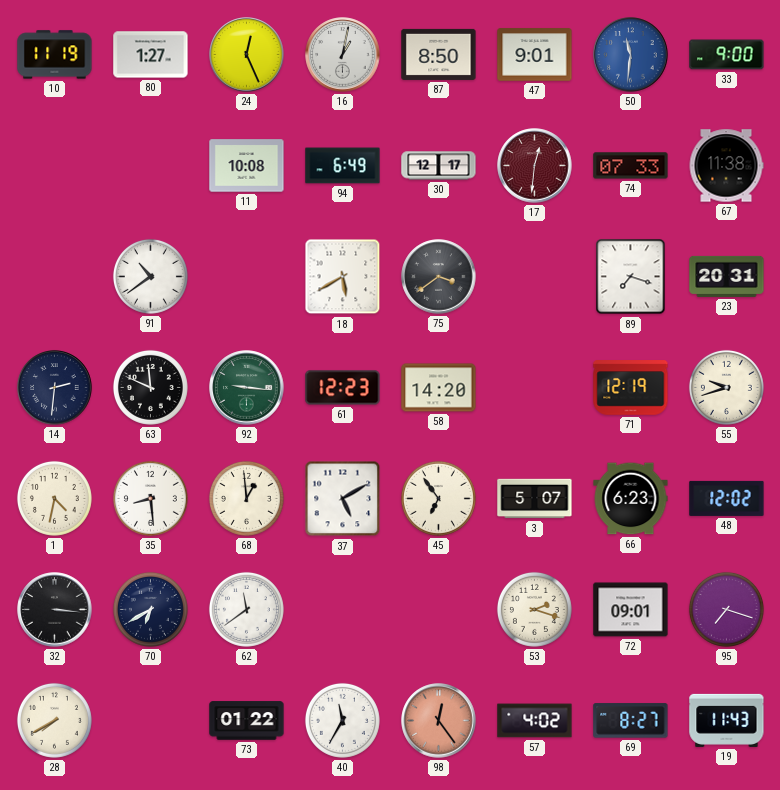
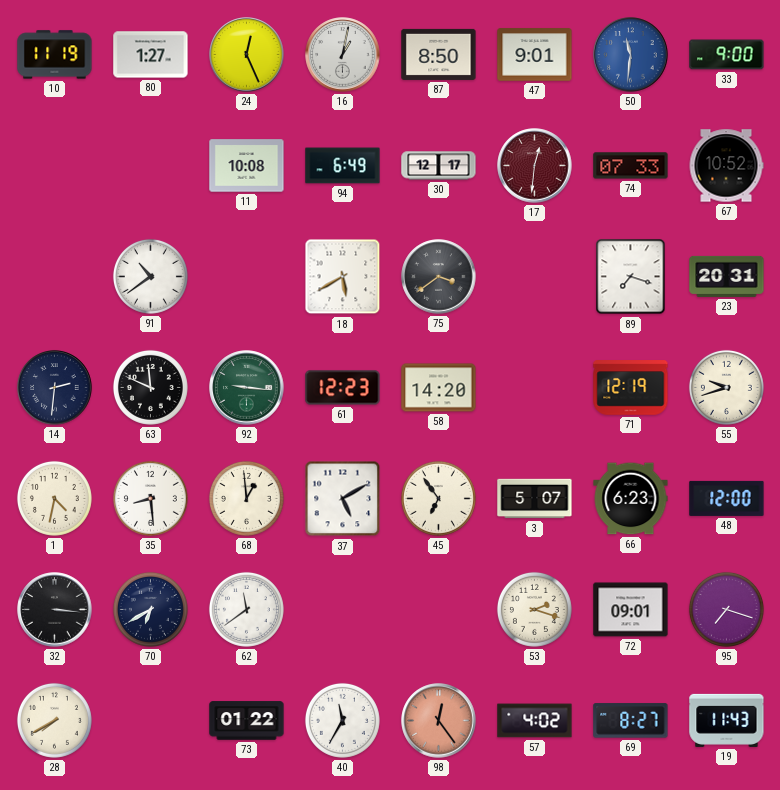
67: 11:38 -> 10:52
48: 12:02 -> 12:00
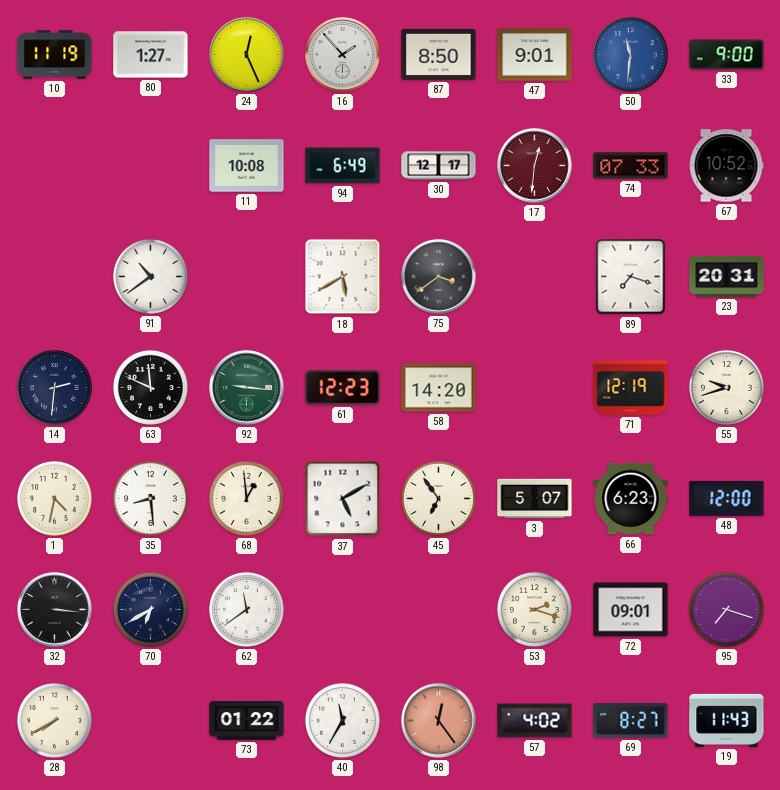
16: 1:02 -> 1:53
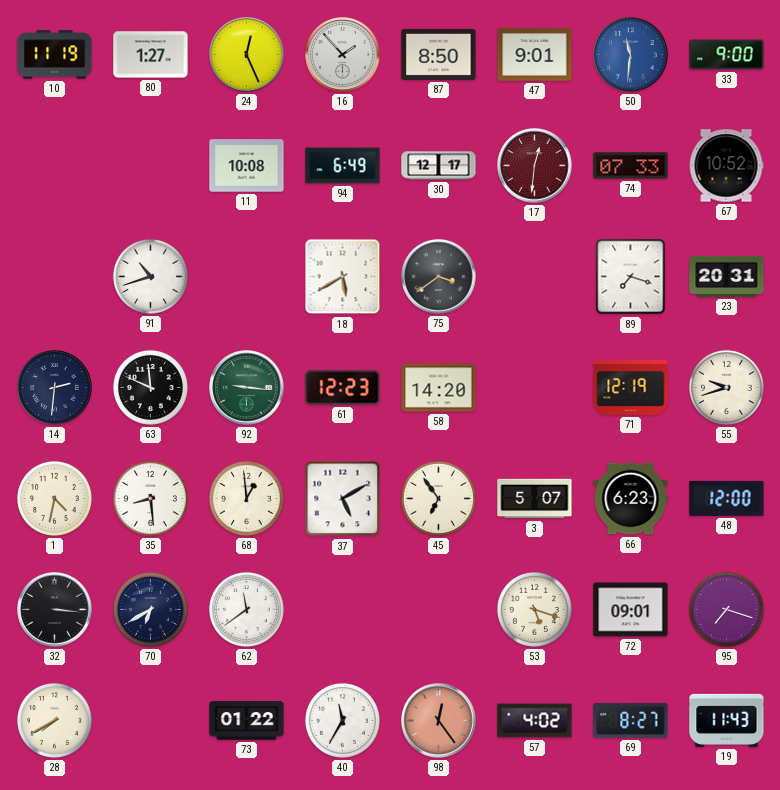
91: 10:39 -> 10:42
53: 2:18 -> 5:18
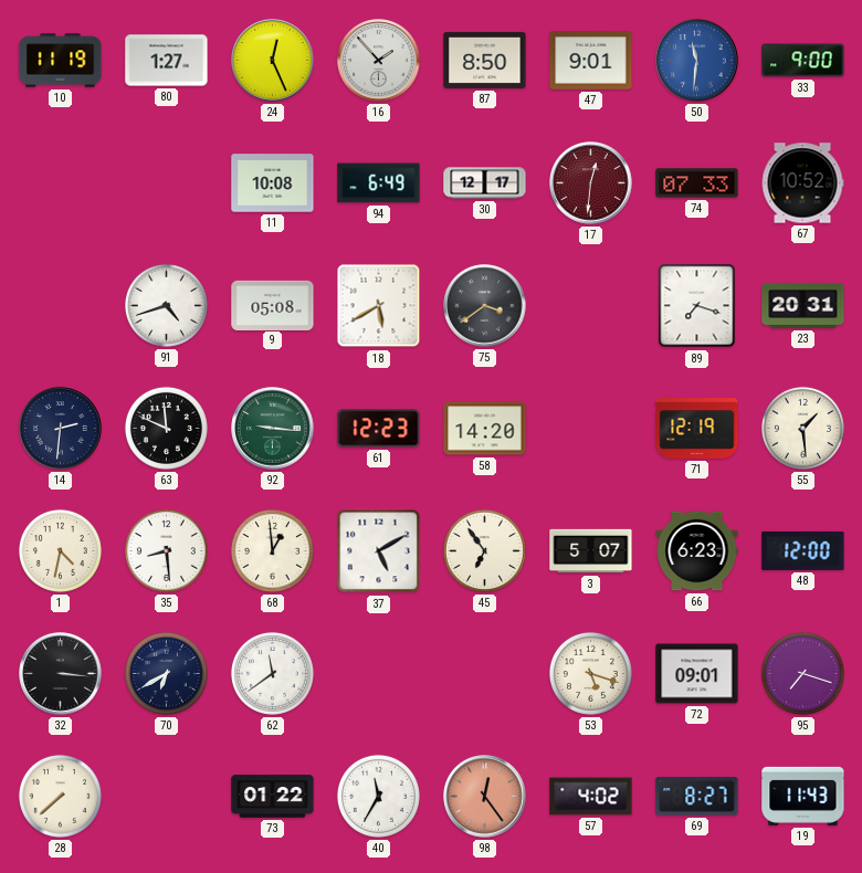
91: 10:42 -> 4:42
9: none -> 05:08
55: 9:42 -> 1:29
28: 7:40 -> 7:38
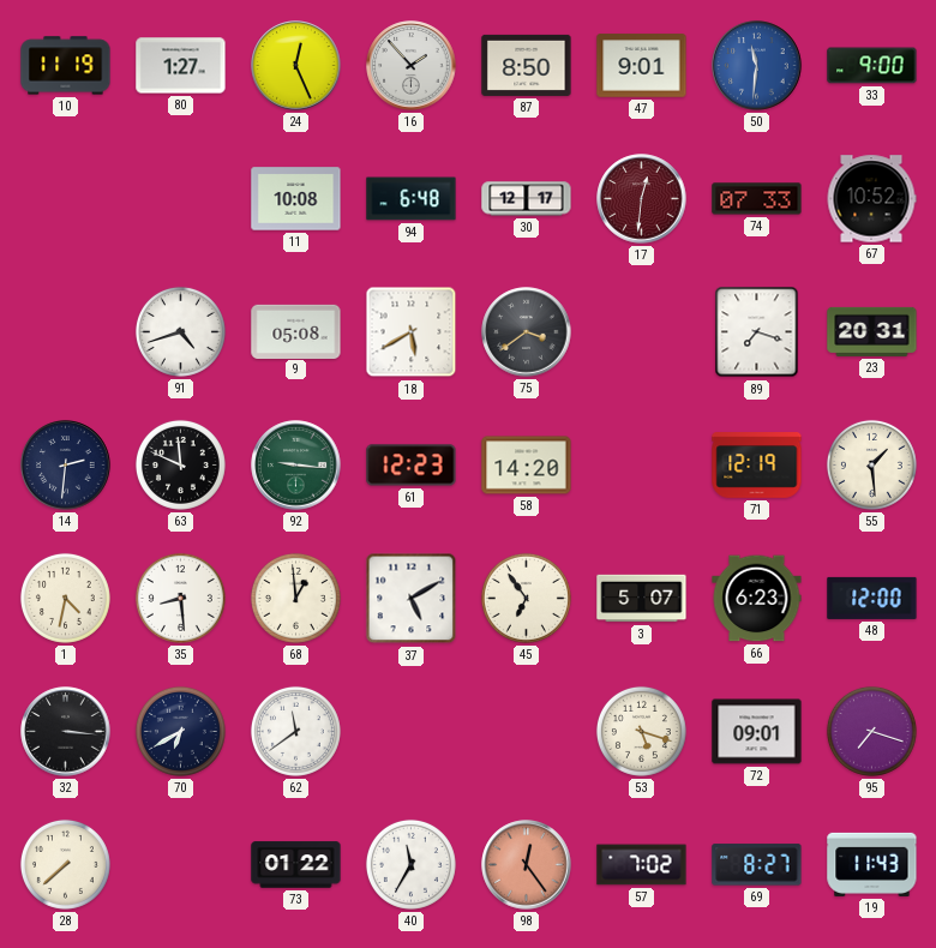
94: 6:49 -> 6:48
57: 4:02 -> 7:02
